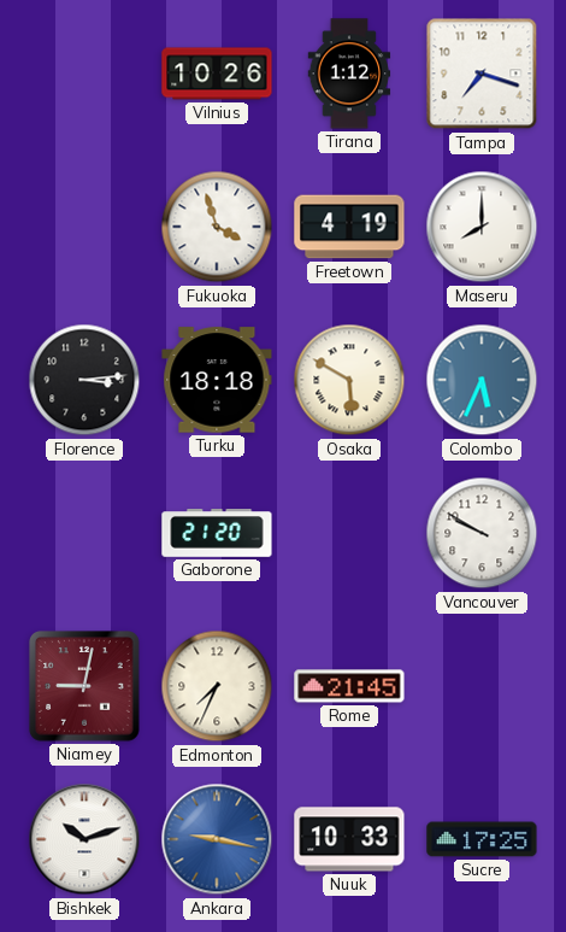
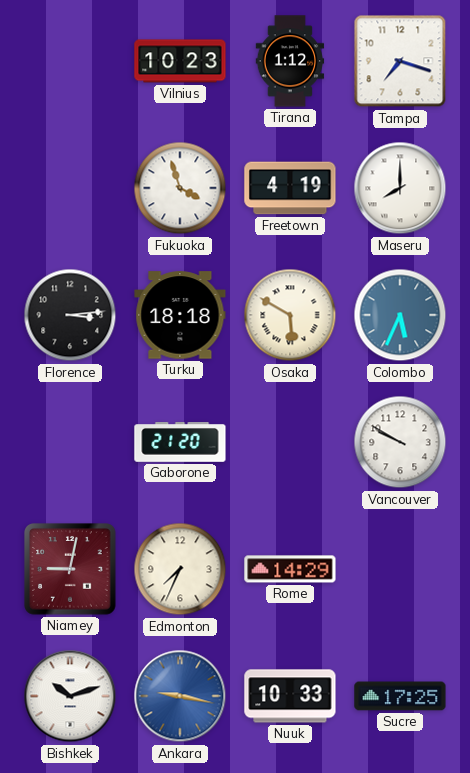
Vilnius: 10:26 -> 10:23
Rome: 21:45 -> 14:29
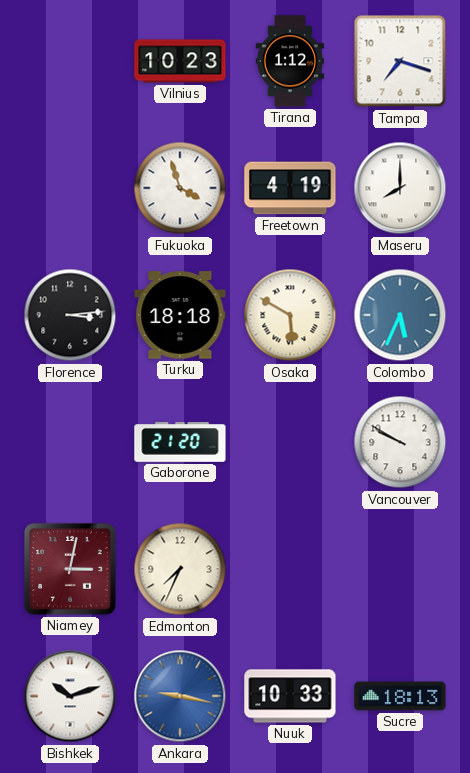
Niamey: 9:02 -> 3:02
Rome: 14:29 -> none
Sucre: 17:25 -> 18:13
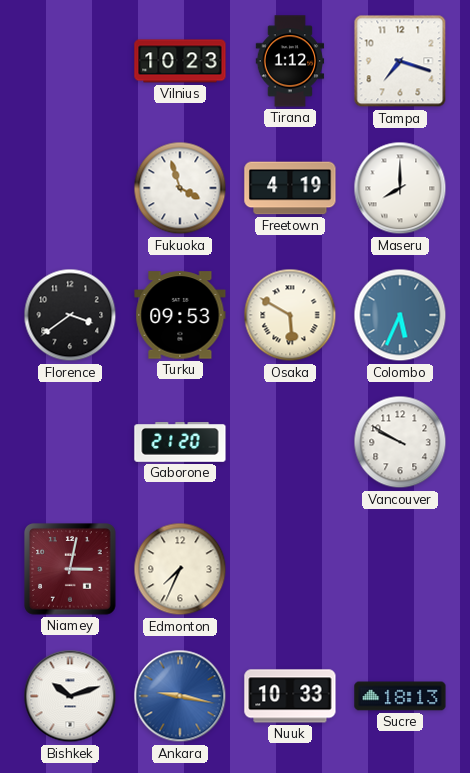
Florence: 3:14 -> 3:39
Turku: 18:18 -> 09:53
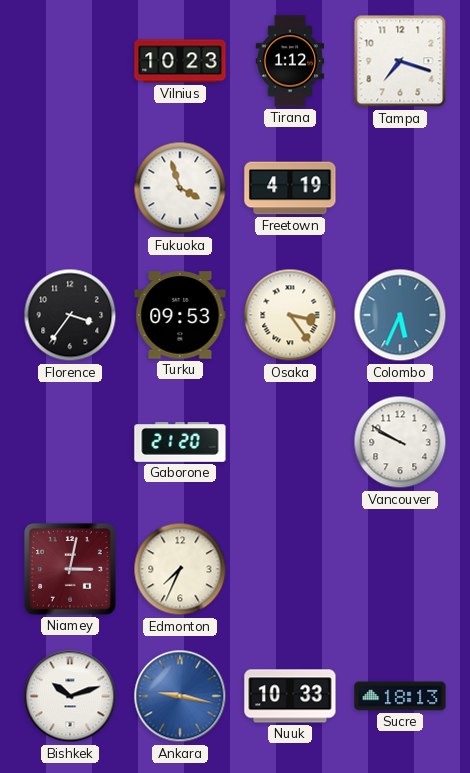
Maseru: 8:00 -> none
Florence: 3:39 -> 3:36
Osaka: 5:50 -> 3:24
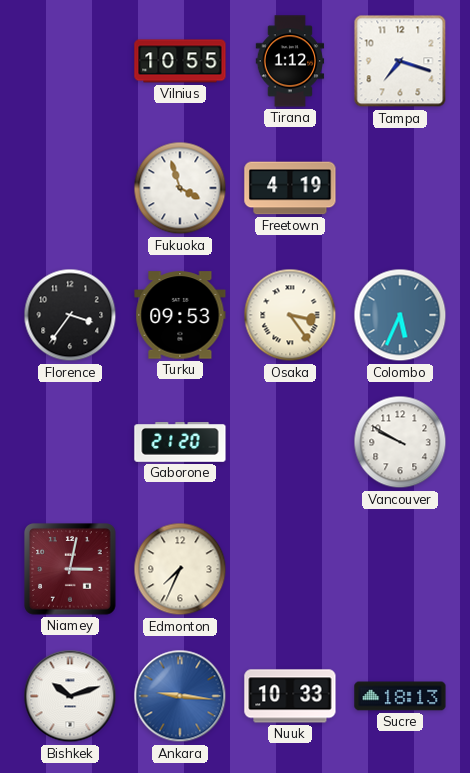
Vilnius: 10:23 -> 10:55
Ankara: 9:17 -> 9:16
